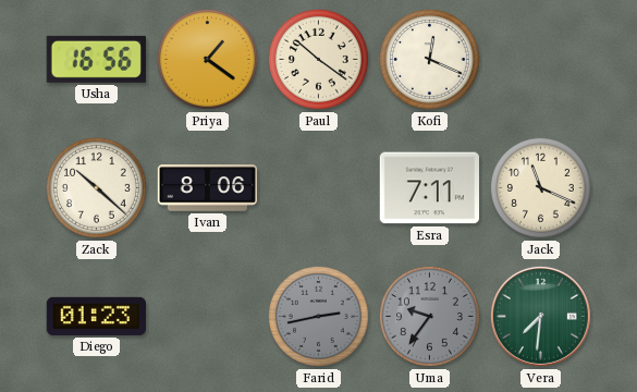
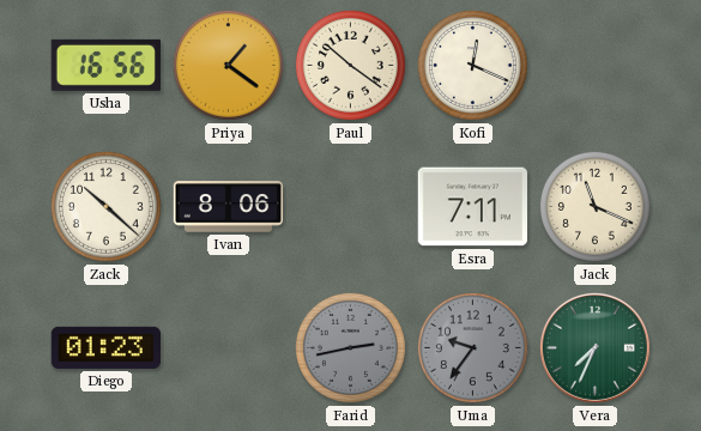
Vera: 7:31 -> 7:34
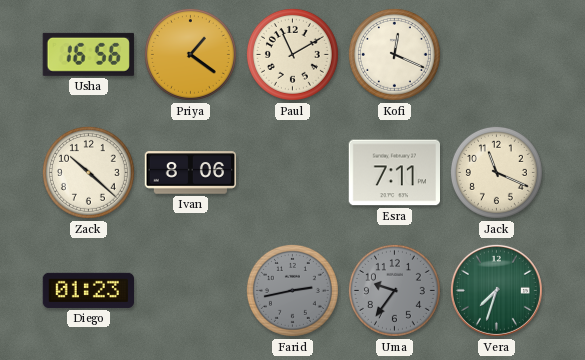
Paul: 10:21 -> 11:10
Vera: 7:34 -> 7:33
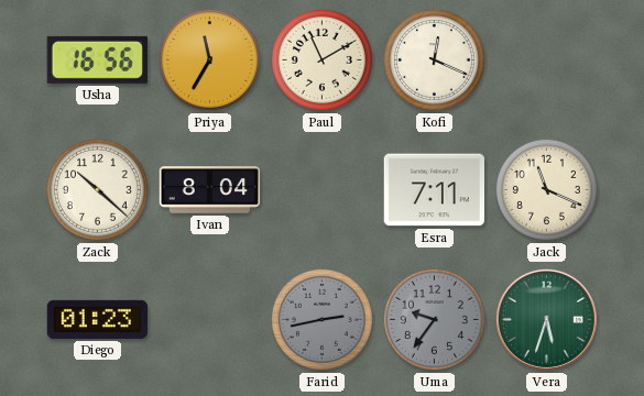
Priya: 1:21 -> 11:35
Ivan: 8:06 -> 8:04
Vera: 7:33 -> 5:33
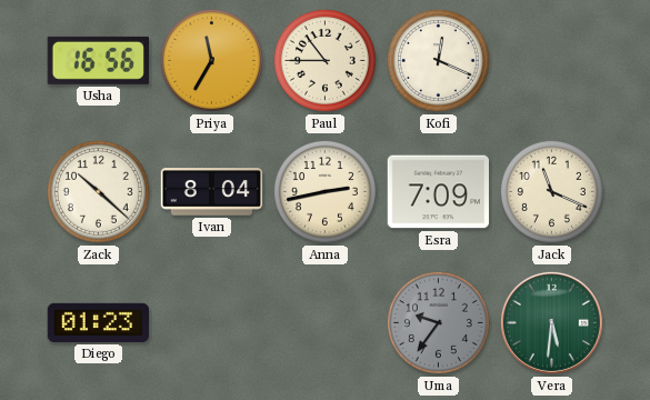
Paul: 11:10 -> 10:45
Anna: none -> 2:43
Esra: 7:11 -> 7:09
Farid: 2:43 -> none
Vera: 5:33 -> 5:31
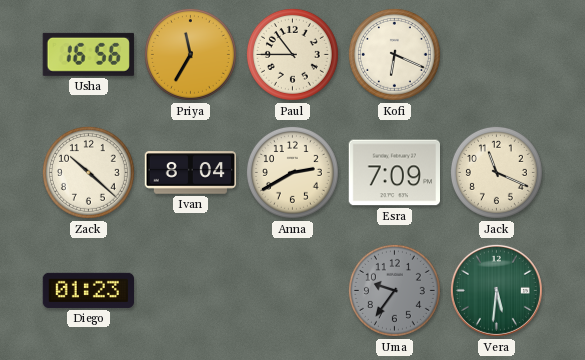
Kofi: 12:19 -> 6:19
Anna: 2:43 -> 2:40
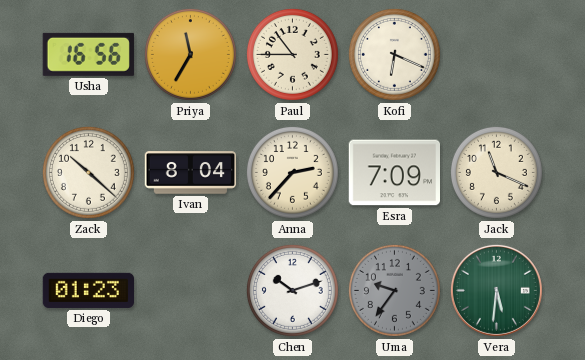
Anna: 2:40 -> 2:37
Chen: none -> 10:12
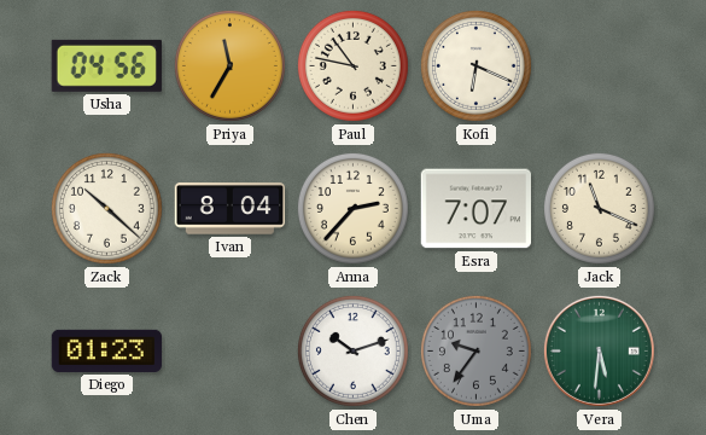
Usha: 16:56 -> 04:56
Paul: 10:45 -> 10:47
Esra: 7:09 -> 7:07
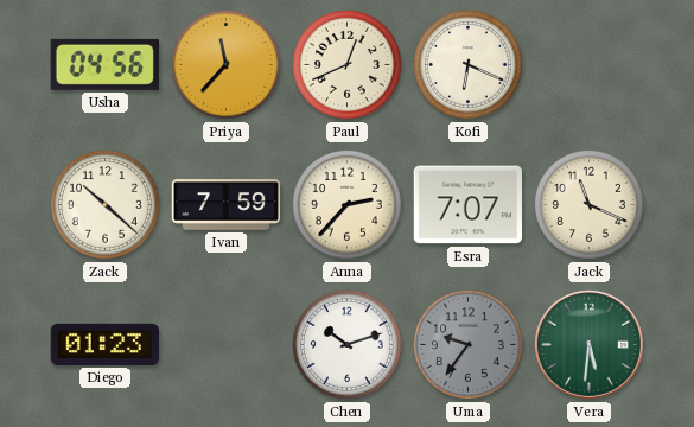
Priya: 11:35 -> 11:37
Paul: 10:47 -> 12:41
Ivan: 8:04 -> 7:59
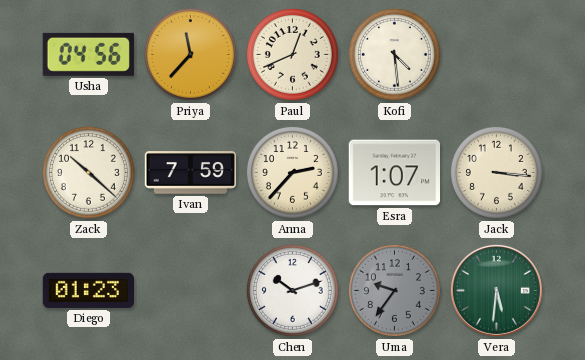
Kofi: 6:19 -> 4:29
Esra: 7:07 -> 1:07
Jack: 11:19 -> 3:16
